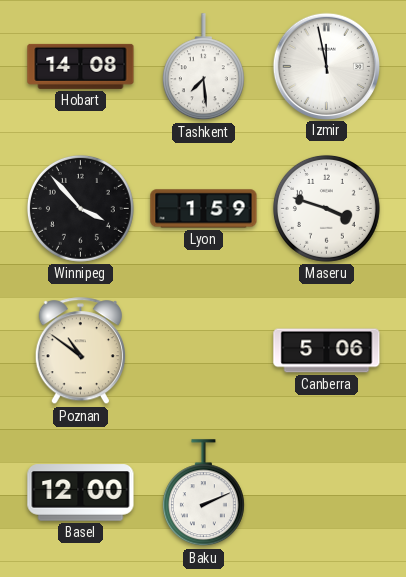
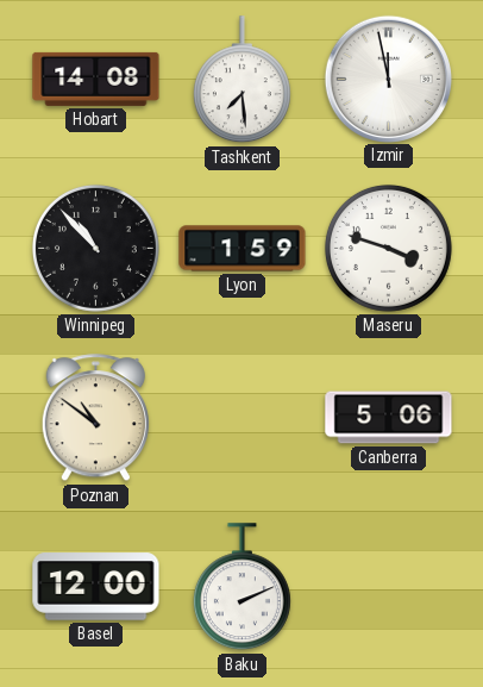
Winnipeg: 3:53 -> 10:53
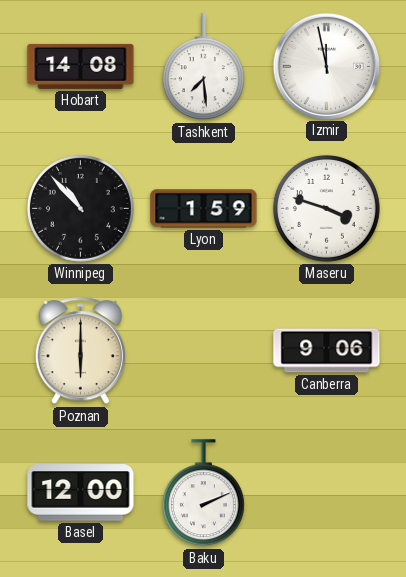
Poznan: 10:51 -> 6:00
Canberra: 5:06 -> 9:06
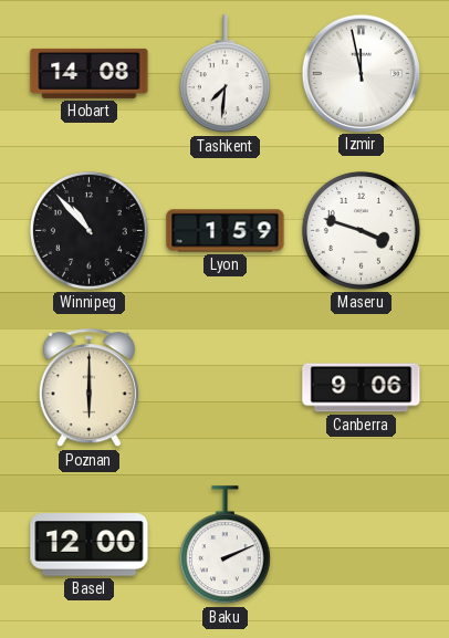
Tashkent: 7:29 -> 7:31
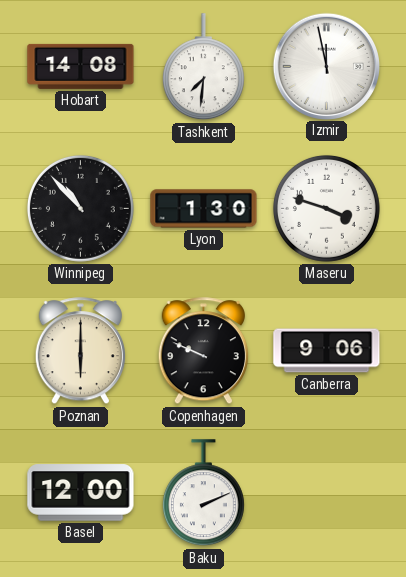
Lyon: 1:59 -> 1:30
Copenhagen: none -> 9:49
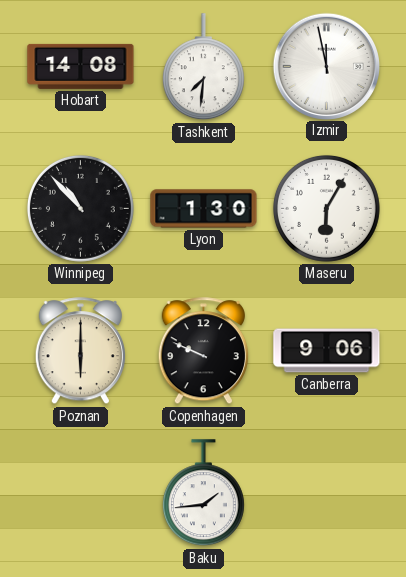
Maseru: 3:48 -> 6:05
Basel: 12:00 -> none
Baku: 2:11 -> 1:44
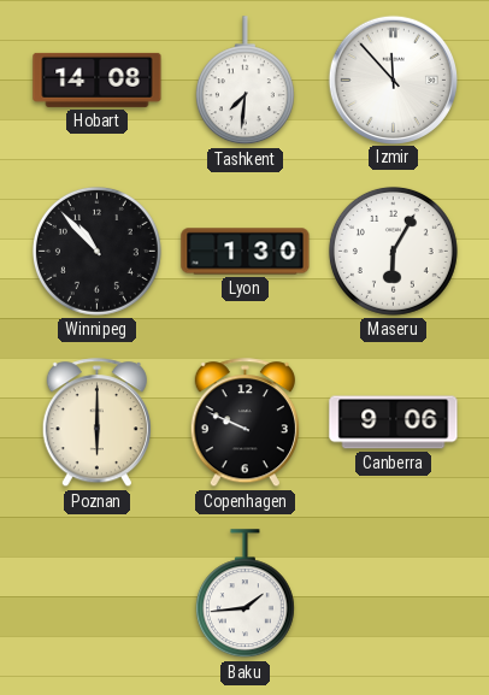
Izmir: 11:58 -> 11:53
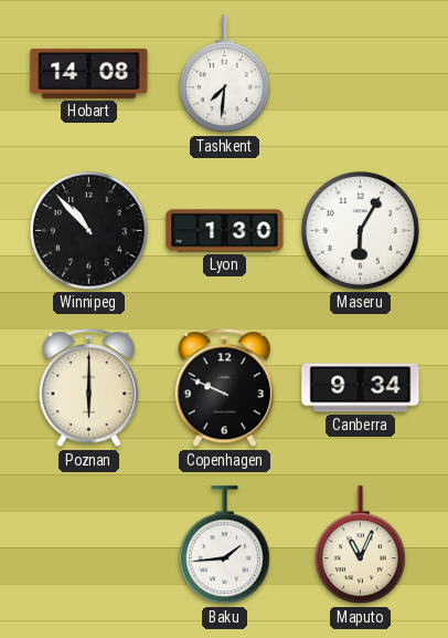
Izmir: 11:53 -> none
Canberra: 9:06 -> 9:34
Maputo: none -> 11:04
